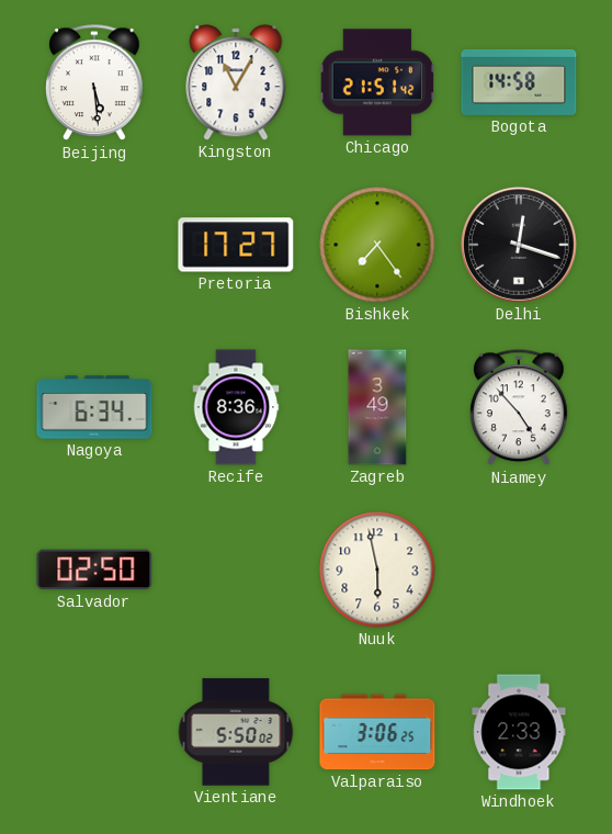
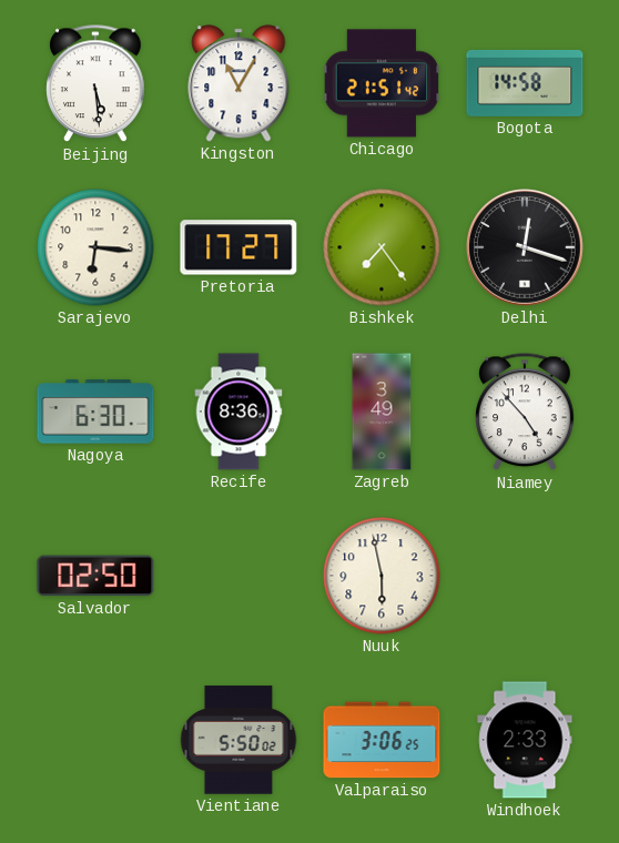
Sarajevo: none -> 6:16
Nagoya: 6:34 -> 6:30
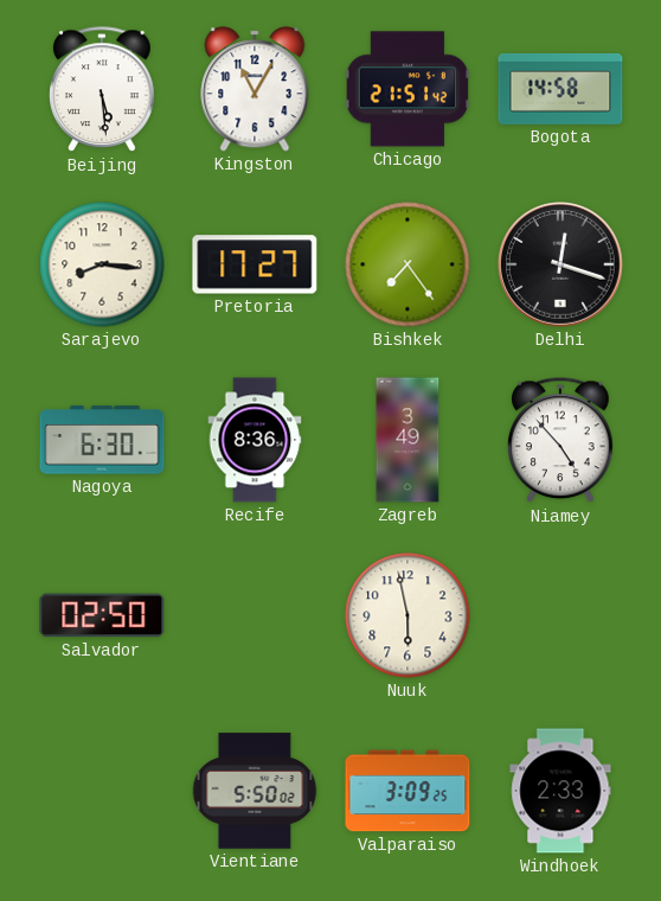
Sarajevo: 6:16 -> 8:16
Valparaiso: 3:06 -> 3:09
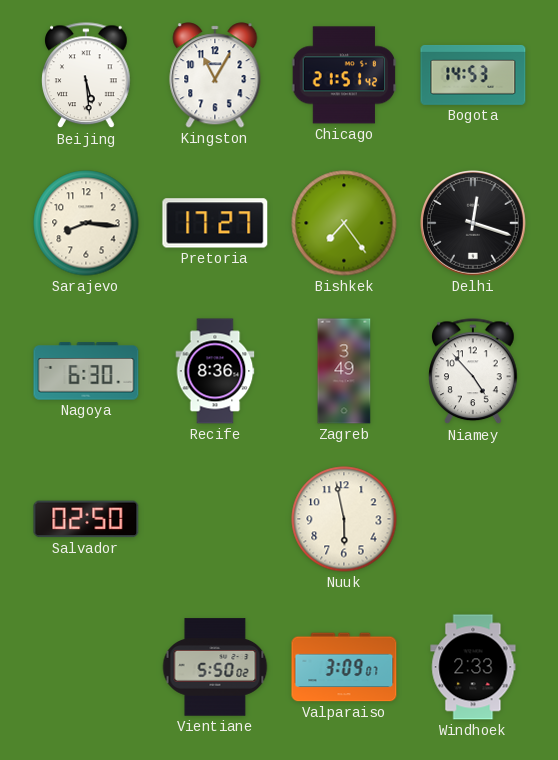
Bogota: 14:58 -> 14:53
Valparaiso: 3:09:25 -> 3:09:07
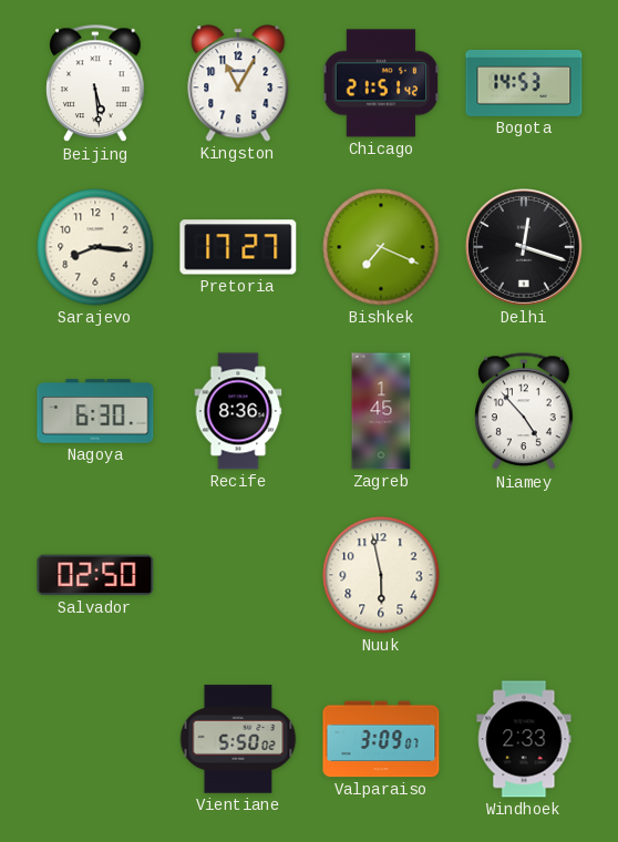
Bishkek: 7:24 -> 7:19
Zagreb: 3:49 -> 1:45
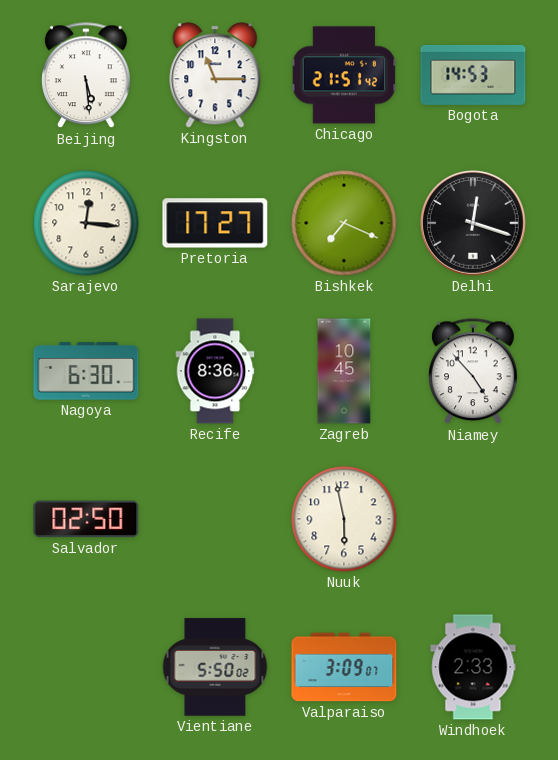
Kingston: 11:05 -> 11:15
Sarajevo: 8:16 -> 12:16
Zagreb: 1:45 -> 10:45
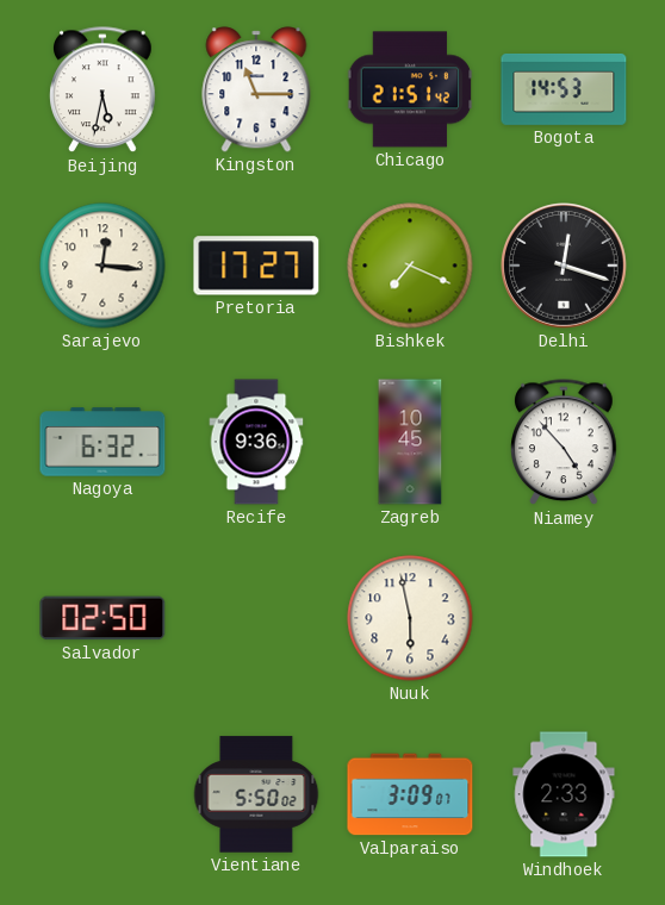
Beijing: 5:29 -> 5:32
Nagoya: 6:30 -> 6:32
Recife: 8:36 -> 9:36
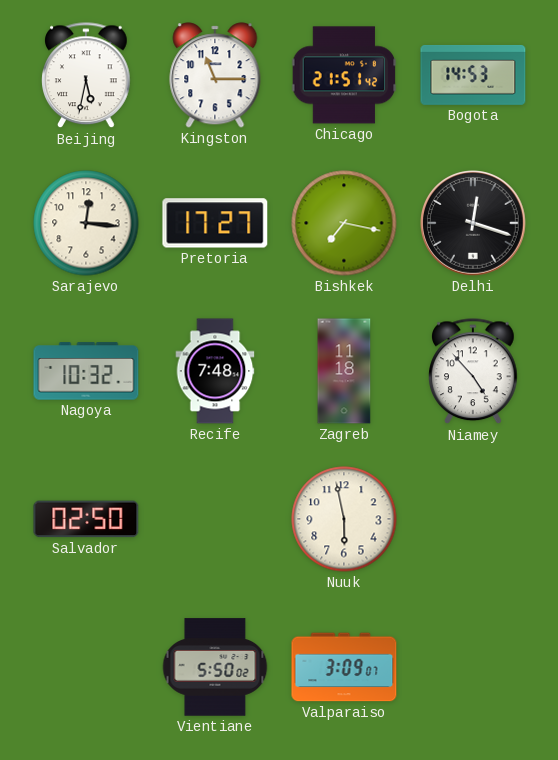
Bishkek: 7:19 -> 7:17
Nagoya: 6:32 -> 10:32
Recife: 9:36 -> 7:48
Zagreb: 10:45 -> 11:18
Windhoek: 2:33 -> none
